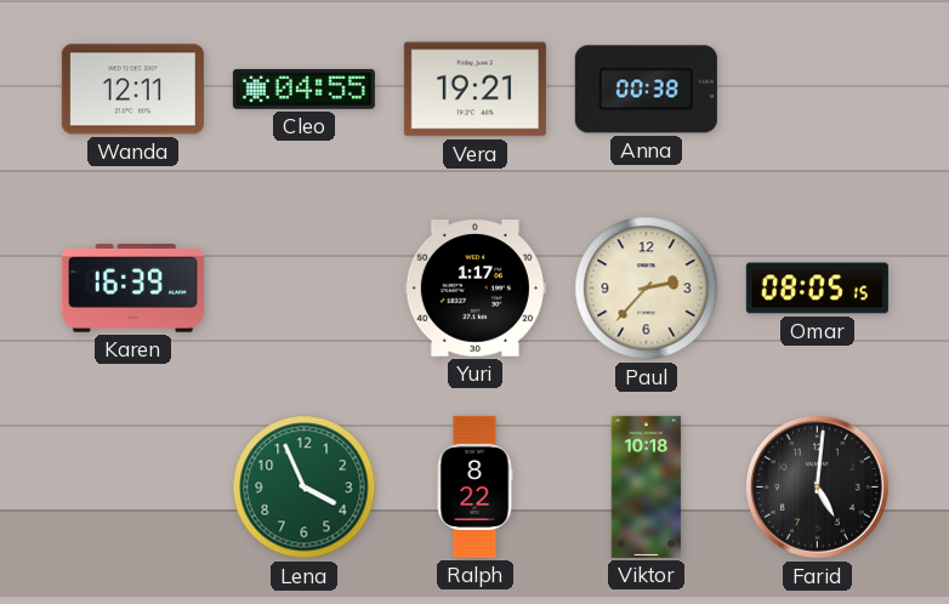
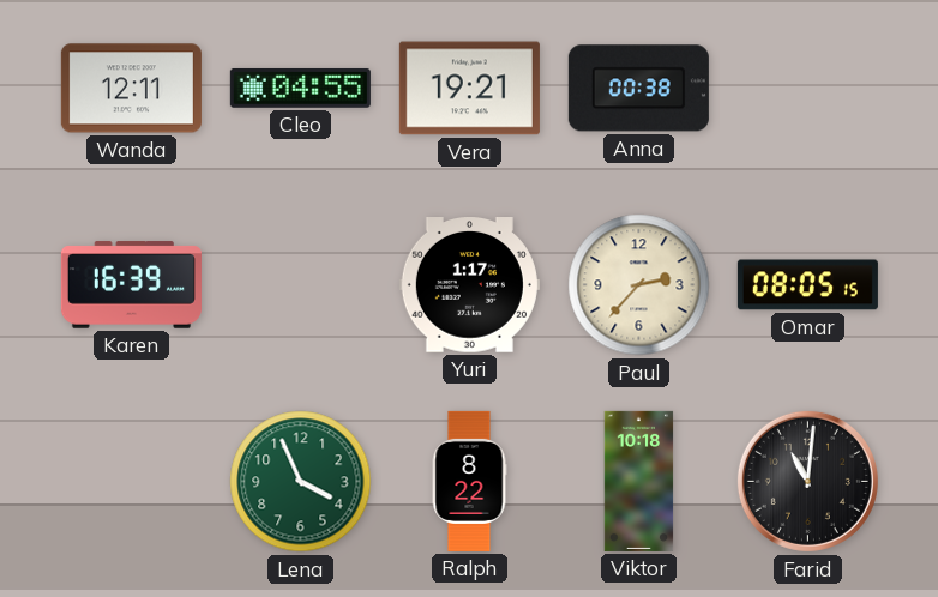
Farid: 5:01 -> 11:01
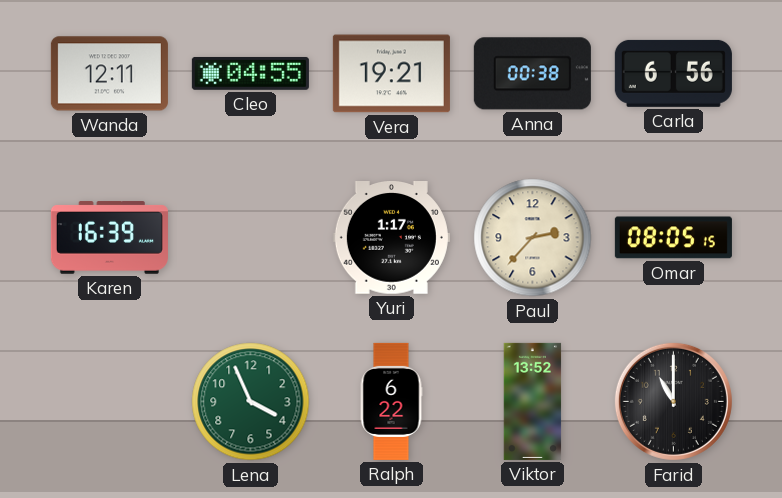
Carla: none -> 6:56
Ralph: 8:22 -> 6:22
Viktor: 10:18 -> 13:52
Farid: 11:01 -> 11:00
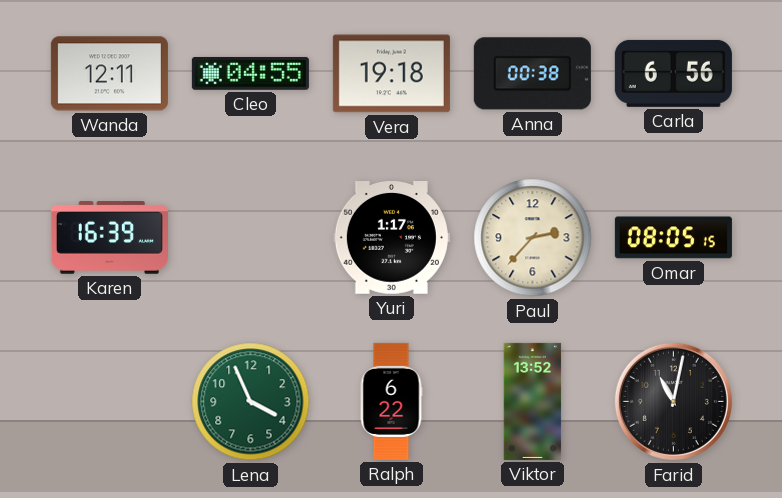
Vera: 19:21 -> 19:18
Farid: 11:00 -> 11:02
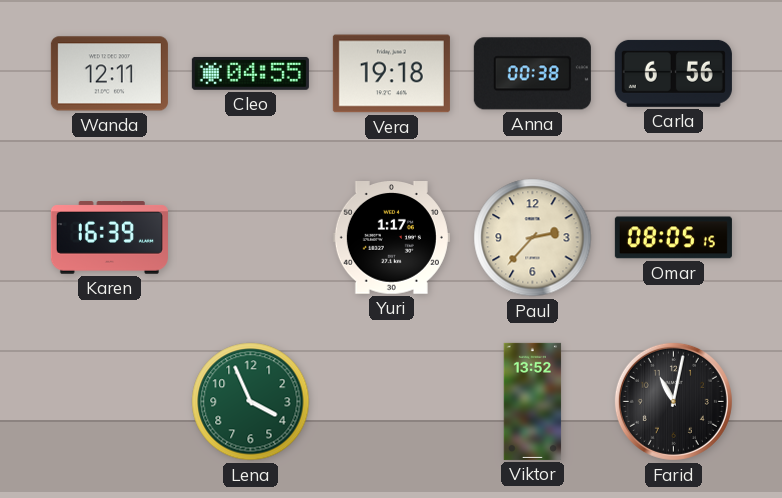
Ralph: 6:22 -> none
